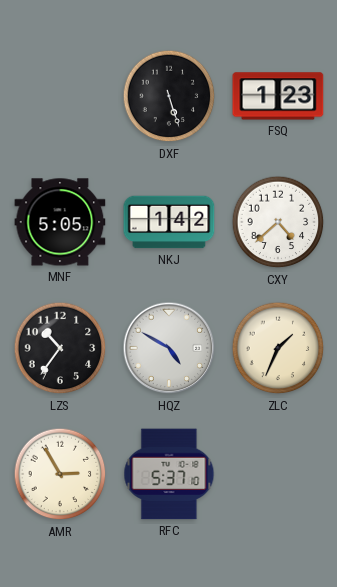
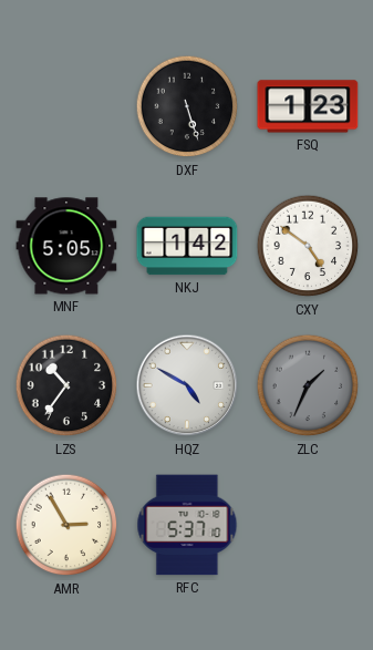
CXY: 4:38 -> 4:51
ZLC dial: cream -> grey
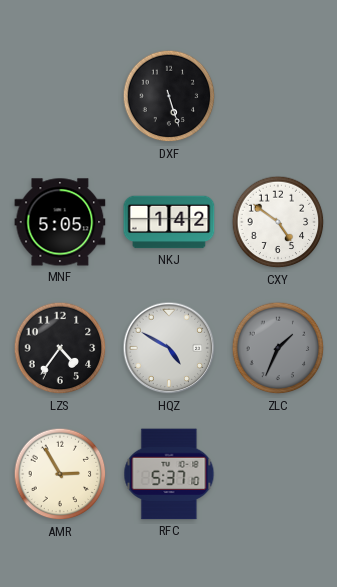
FSQ: 1:23 -> none
LZS: 10:36 -> 4:36
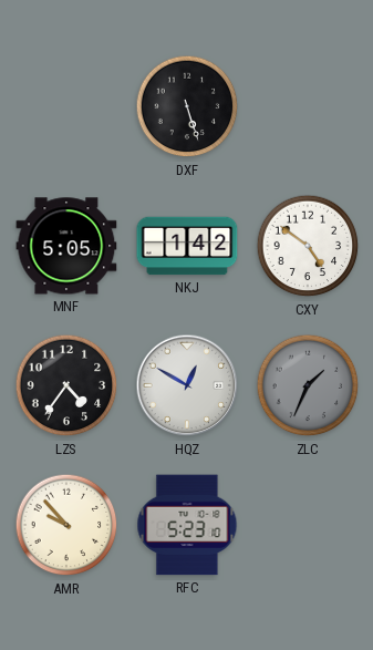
HQZ: 4:50 -> 12:50
AMR: 2:55 -> 9:53
RFC: 5:37 -> 5:23
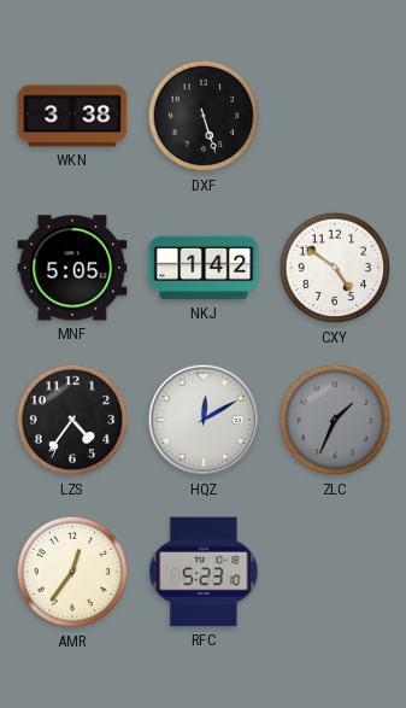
WKN: none -> 3:38
HQZ: 12:50 -> 12:10
AMR: 9:53 -> 12:36
